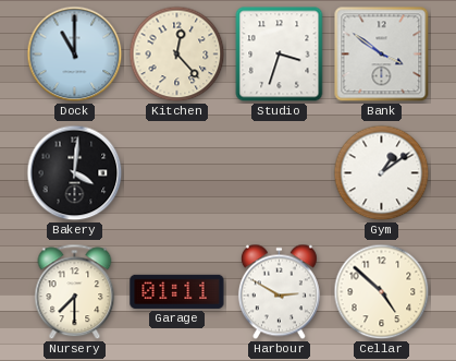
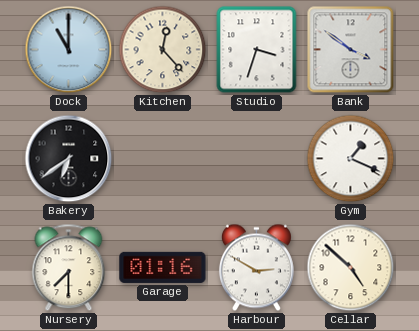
Bakery: 4:01 -> 6:39
Gym: 1:09 -> 1:19
Garage: 01:11 -> 01:16
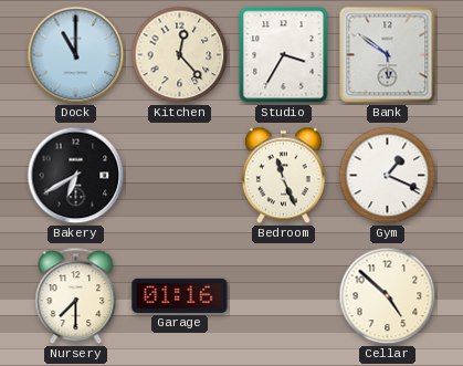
Studio: 3:33 -> 3:35
Bank: 3:51 -> 5:51
Bakery: 6:39 -> 6:40
Bedroom: none -> 11:26
Harbour: 2:50 -> none
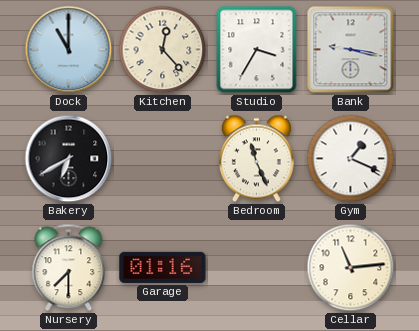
Bank: 5:51 -> 9:17
Cellar: 4:52 -> 11:14
